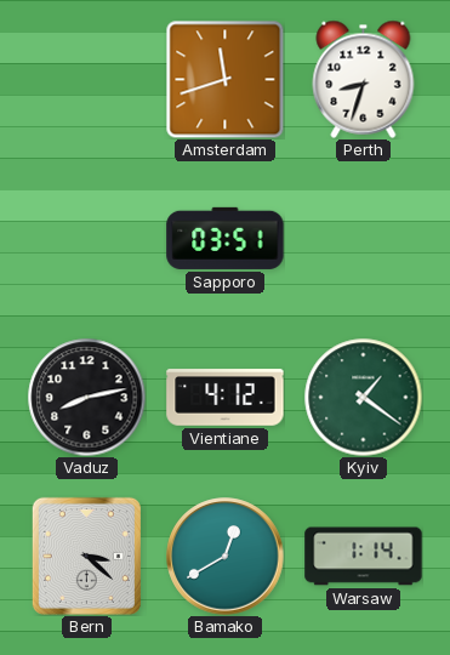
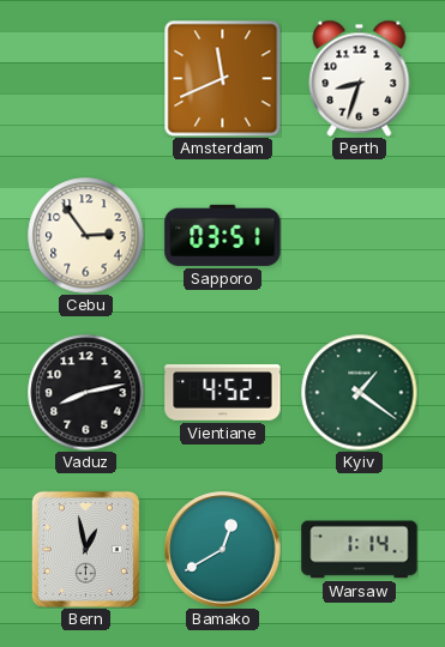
Amsterdam: 11:42 -> 11:41
Cebu: none -> 2:54
Vientiane: 4:12 -> 4:52
Bern: 3:22 -> 12:58
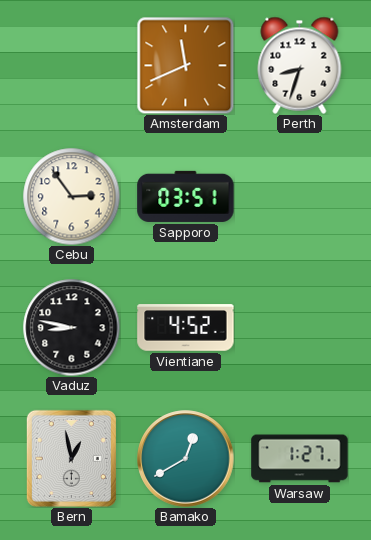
Vaduz: 8:13 -> 8:47
Kyiv: 1:21 -> none
Warsaw: 1:14 -> 1:27
